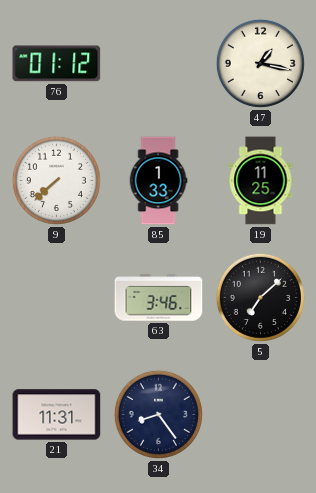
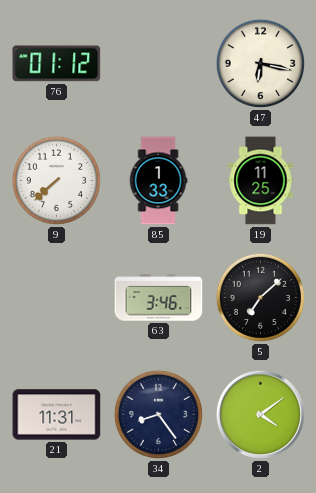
47: 1:17 -> 6:17
2: none -> 4:09
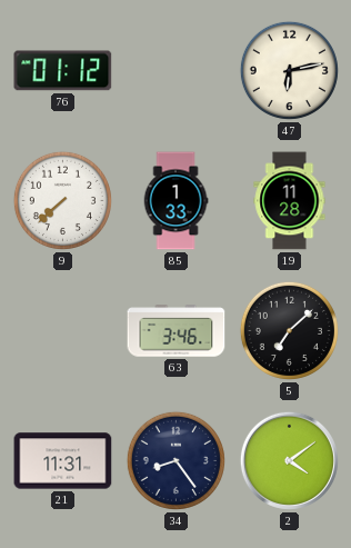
47: 6:17 -> 6:13
19: 11:25 -> 11:28
